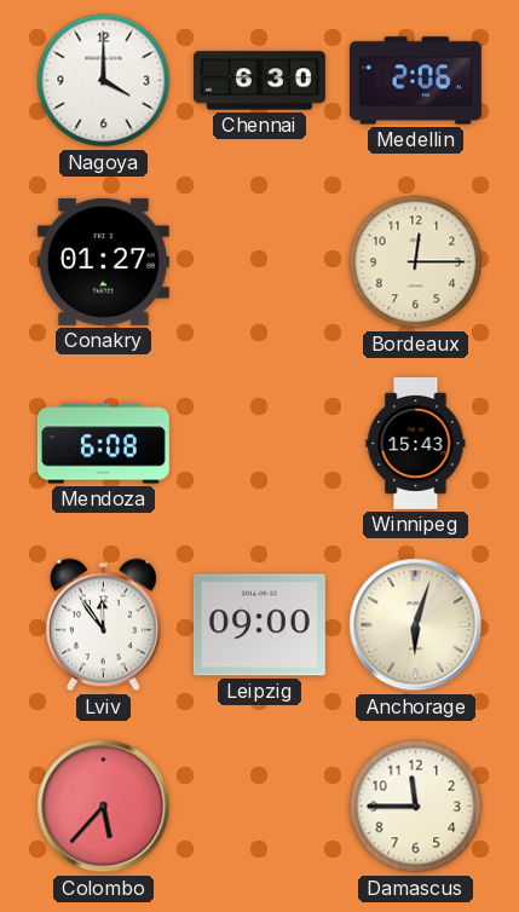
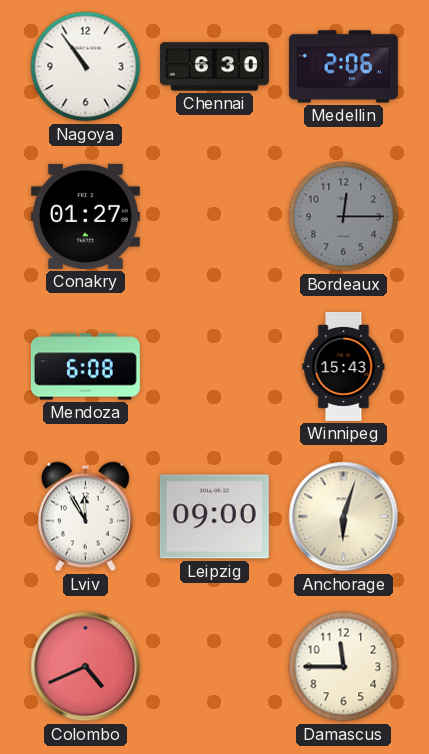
Nagoya: 4:00 -> 10:54
Bordeaux dial: cream -> grey
Lviv: 11:54 -> 11:55
Colombo: 5:37 -> 4:41
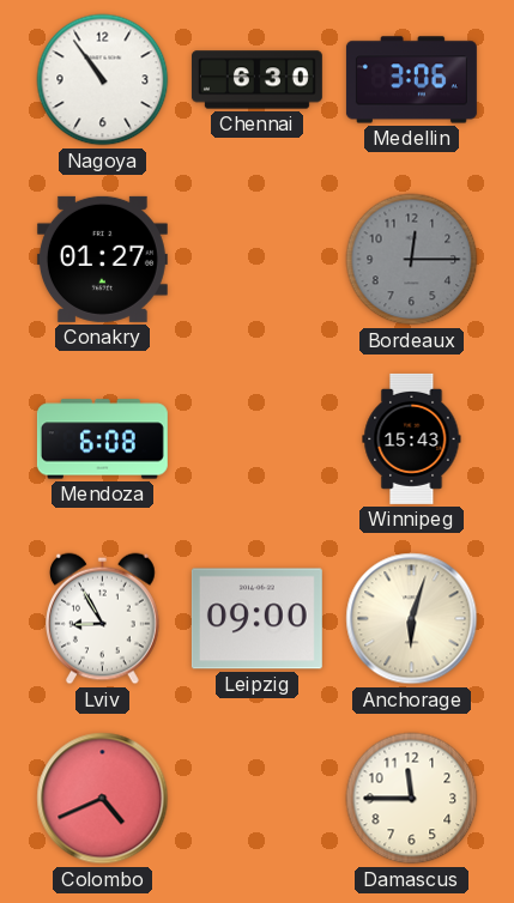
Medellin: 2:06 -> 3:06
Lviv: 11:55 -> 8:55
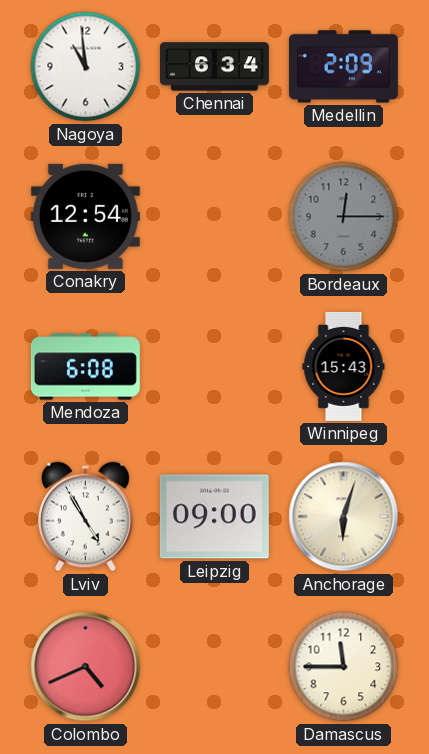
Nagoya: 10:54 -> 10:59
Chennai: 6:30 -> 6:34
Medellin: 3:06 -> 2:09
Conakry: 01:27 -> 12:54
Lviv: 8:55 -> 4:55
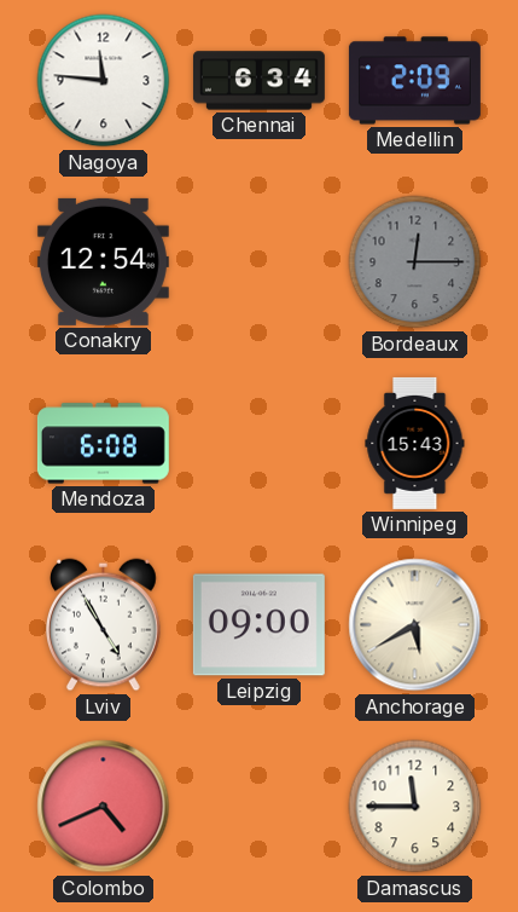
Nagoya: 10:59 -> 11:46
Anchorage: 6:03 -> 5:40
